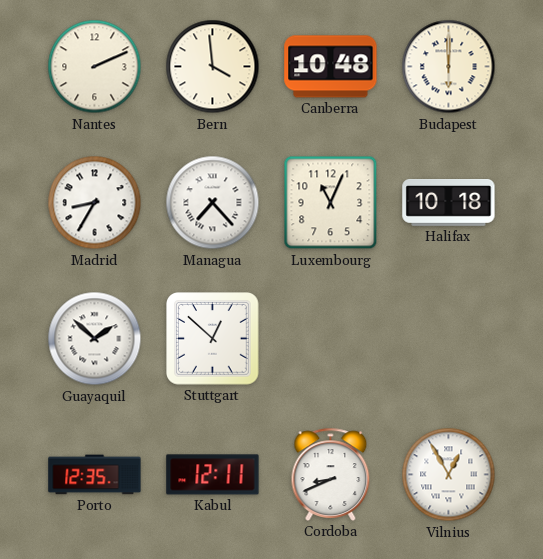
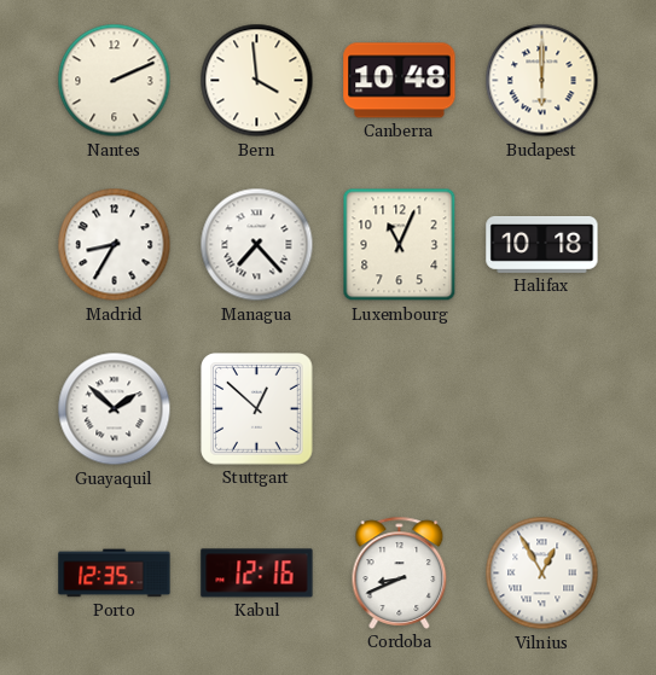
Kabul: 12:11 -> 12:16
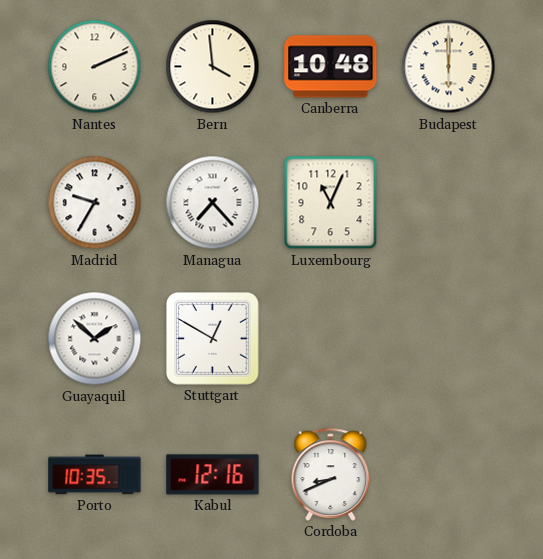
Madrid: 8:35 -> 9:35
Halifax: 10:18 -> none
Stuttgart: 12:52 -> 12:50
Porto: 12:35 -> 10:35
Vilnius: 12:55 -> none
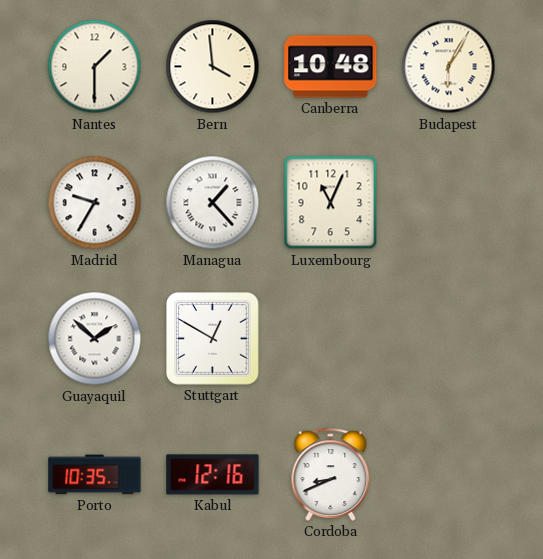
Nantes: 2:11 -> 1:30
Budapest: 6:00 -> 6:05
Managua: 7:23 -> 1:23
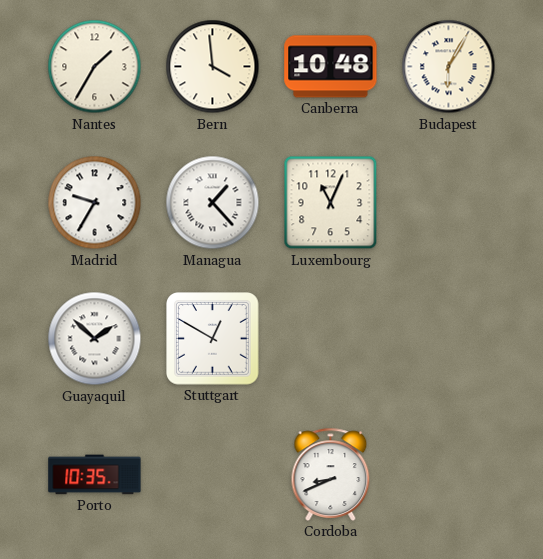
Nantes: 1:30 -> 1:35
Kabul: 12:16 -> none
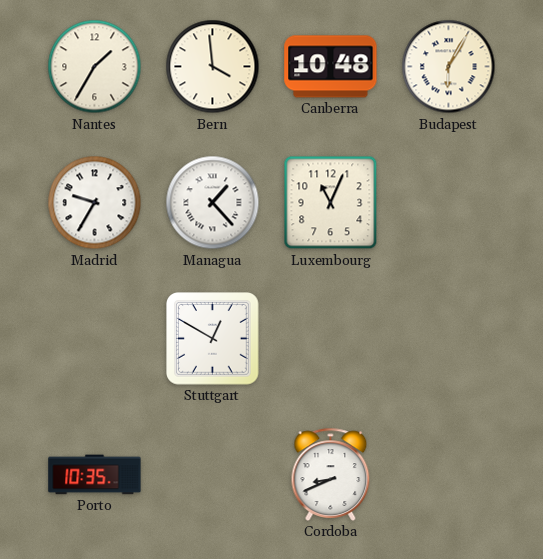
Guayaquil: 1:52 -> none
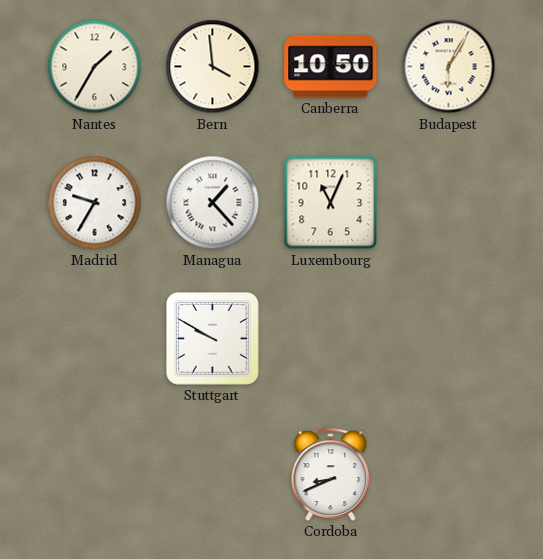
Canberra: 10:48 -> 10:50
Stuttgart: 12:50 -> 9:50
Porto: 10:35 -> none
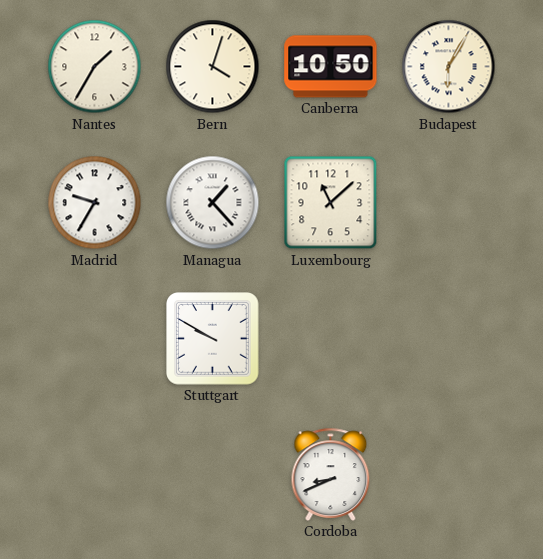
Bern: 3:59 -> 4:03
Luxembourg: 11:04 -> 11:08
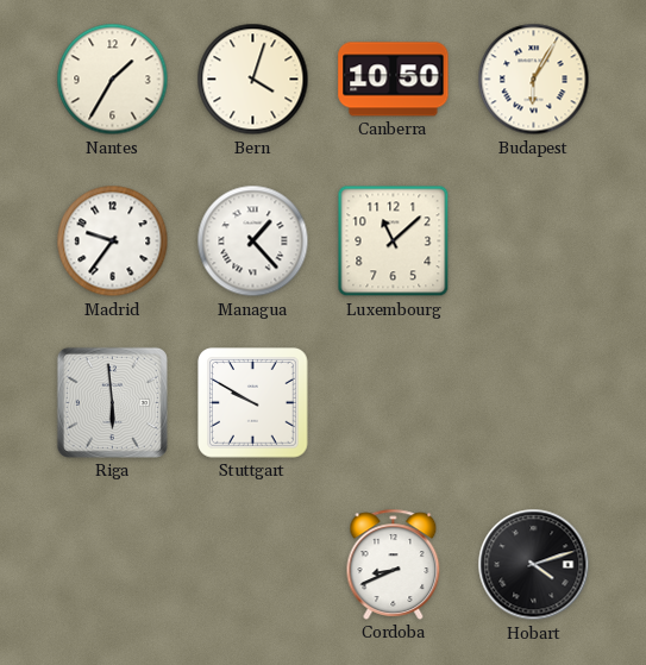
Madrid: 9:35 -> 9:36
Riga: none -> 5:59
Hobart: none -> 4:12
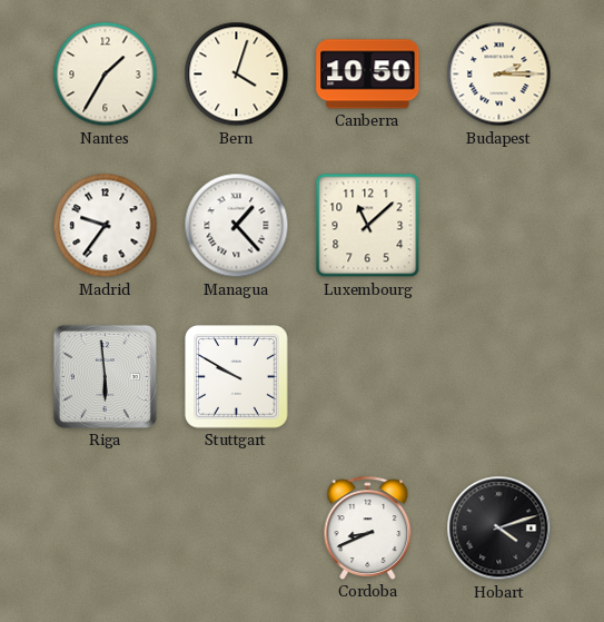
Budapest: 6:05 -> 2:15
